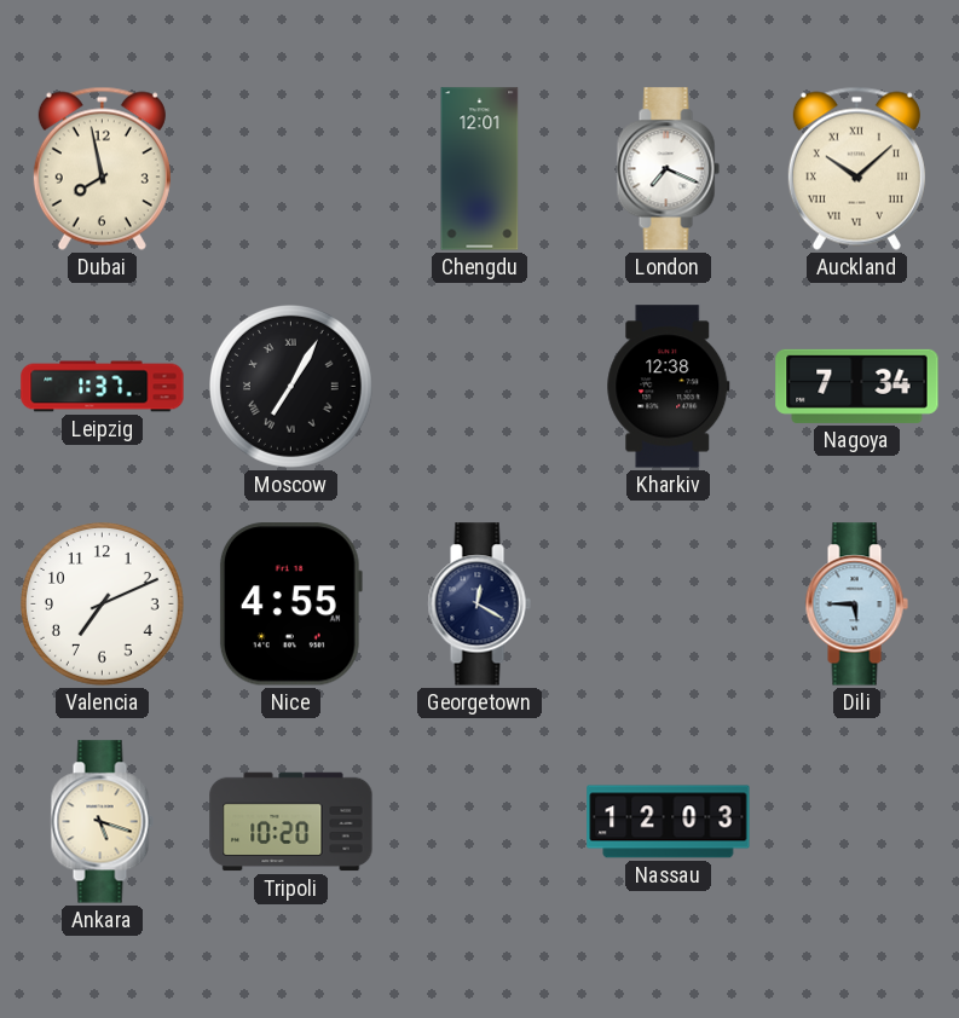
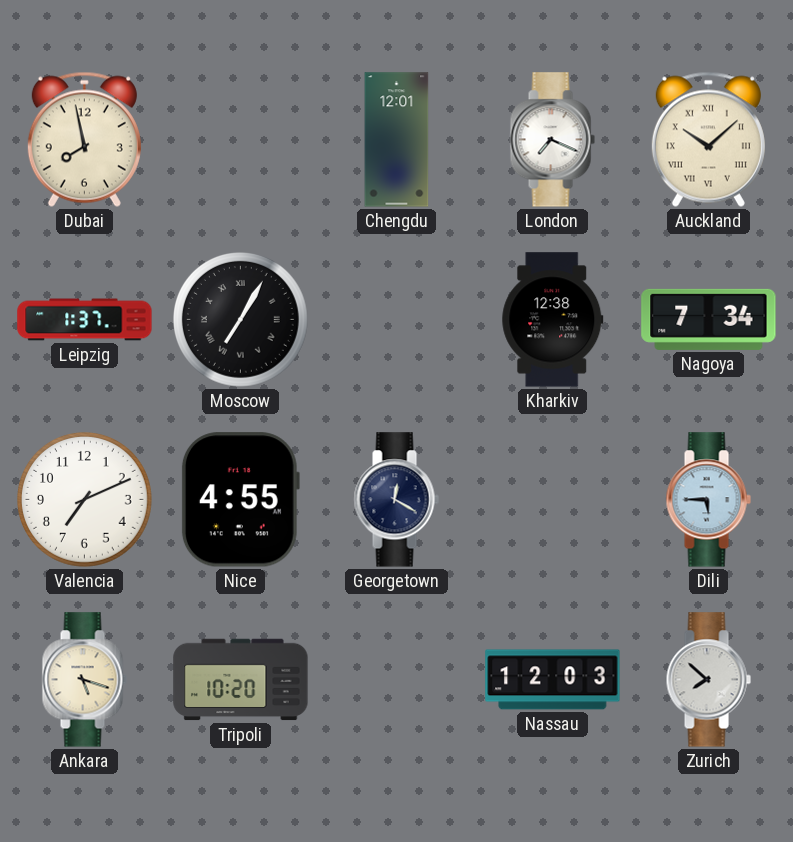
Zurich: none -> 7:52
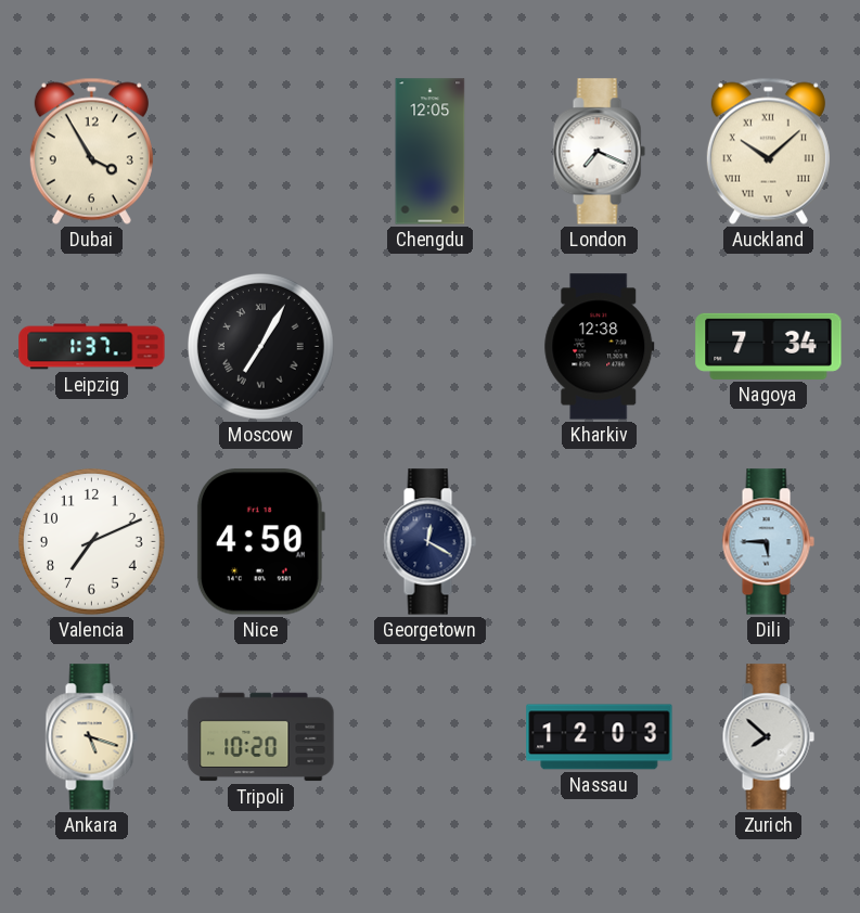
Dubai: 7:58 -> 3:55
Chengdu: 12:01 -> 12:05
Nice: 4:55 -> 4:50
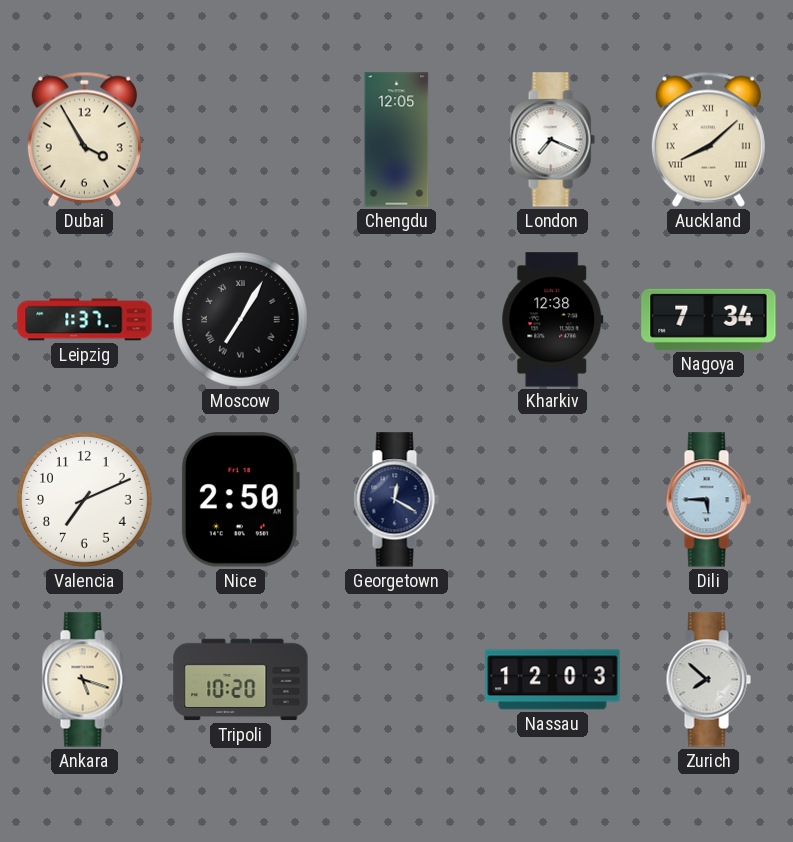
Auckland: 10:08 -> 8:08
Nice: 4:50 -> 2:50
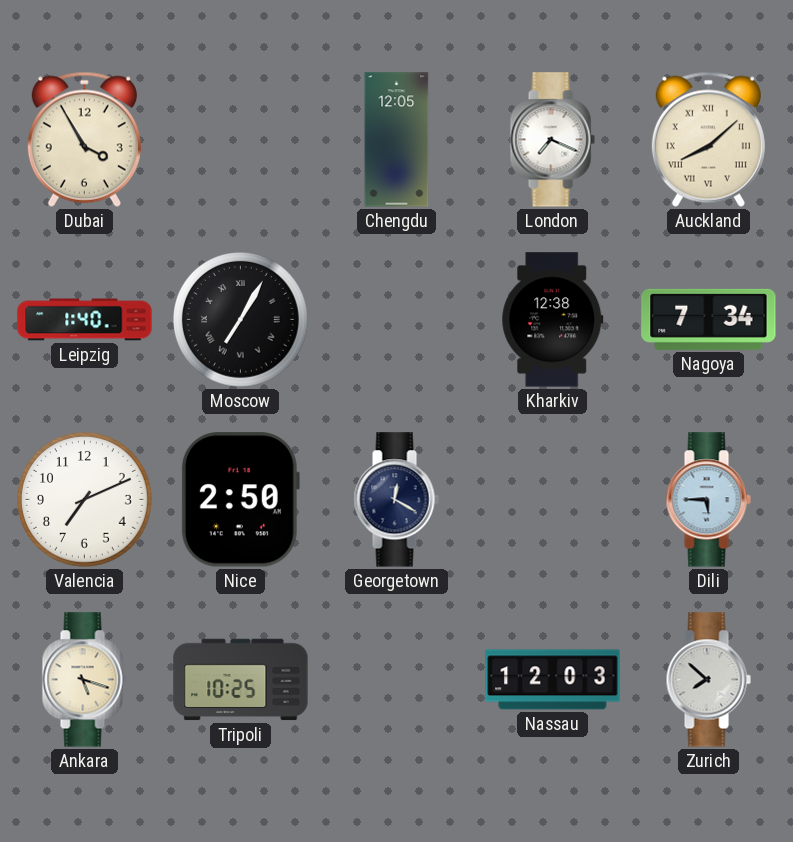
Leipzig: 1:37 -> 1:40
Tripoli: 10:20 -> 10:25
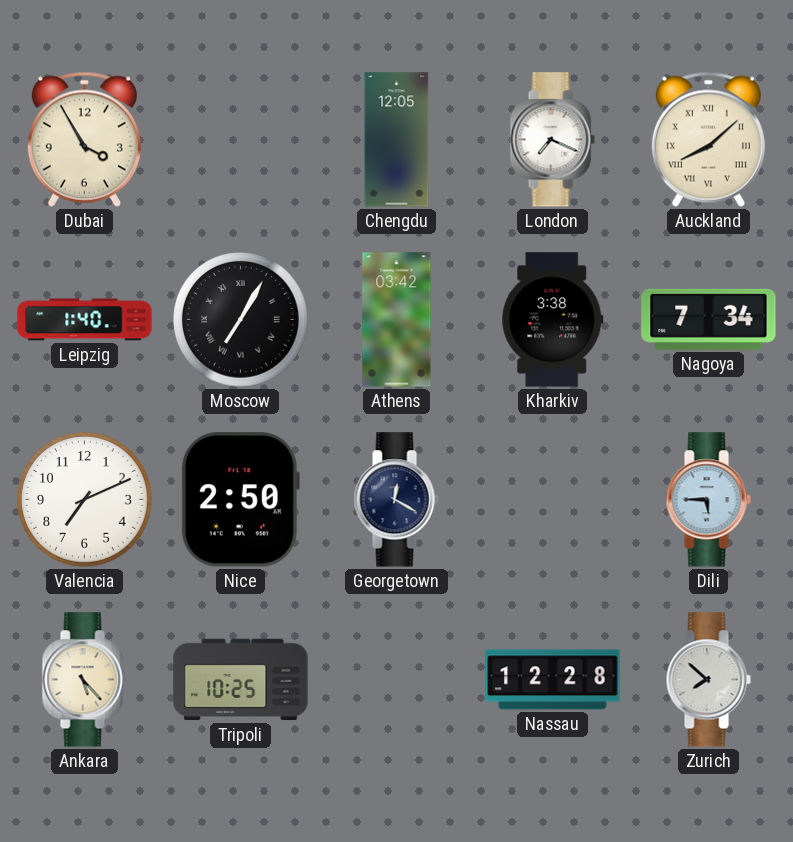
Athens: none -> 03:42
Kharkiv: 12:38 -> 3:38
Ankara: 5:18 -> 5:23
Nassau: 12:03 -> 12:28
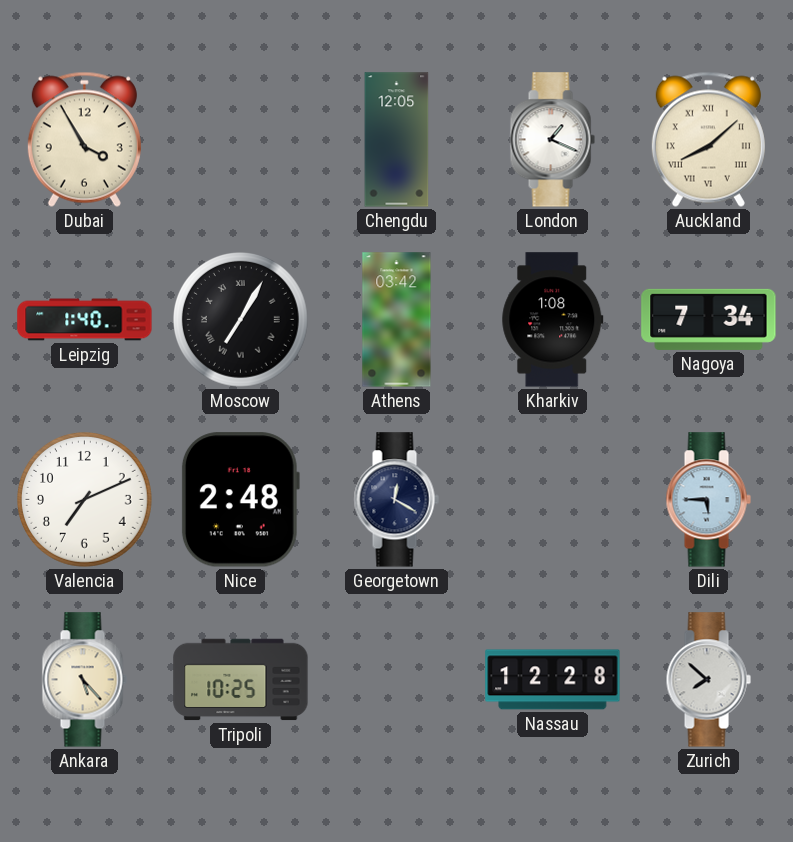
London: 7:19 -> 1:19
Kharkiv: 3:38 -> 1:08
Nice: 2:50 -> 2:48
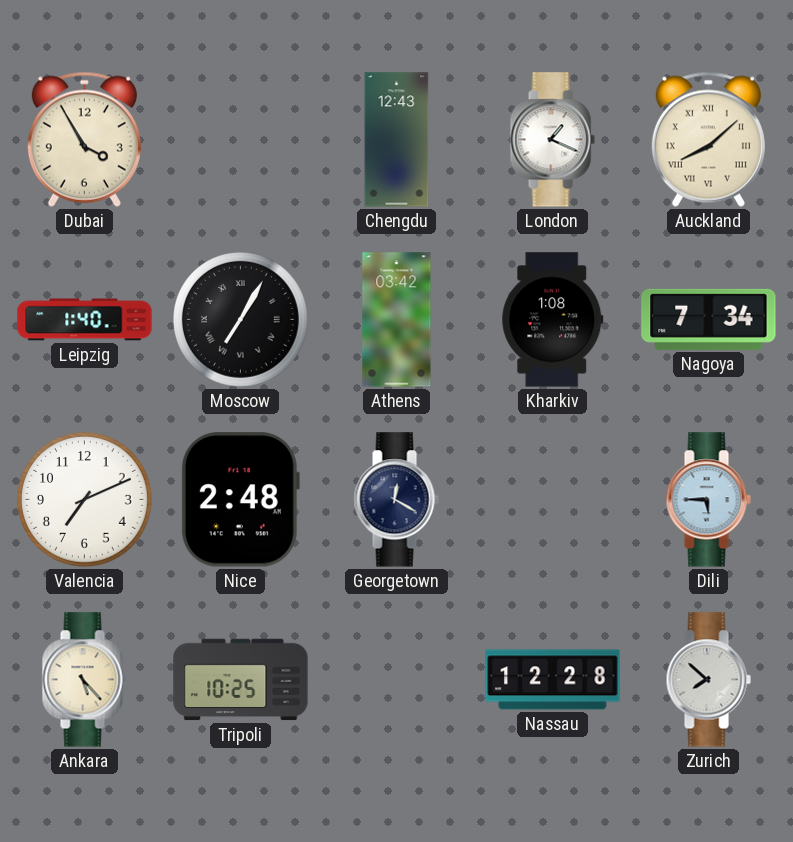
Chengdu: 12:05 -> 12:43
